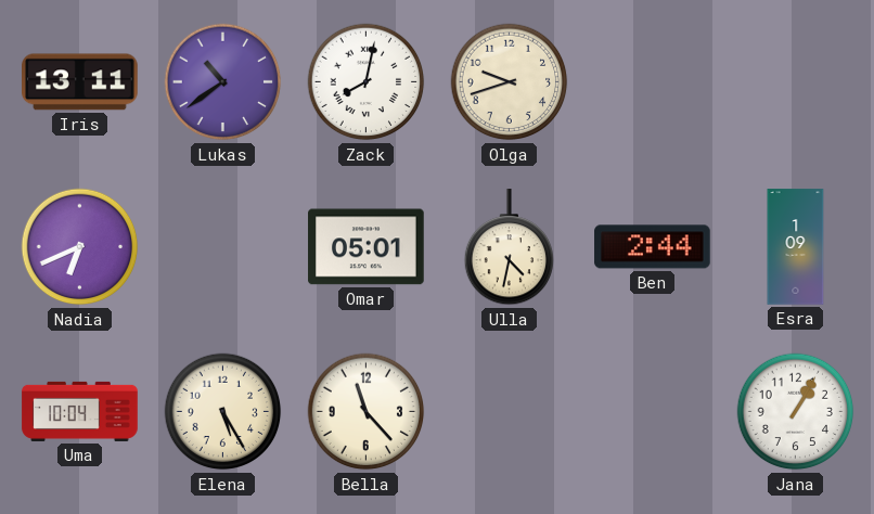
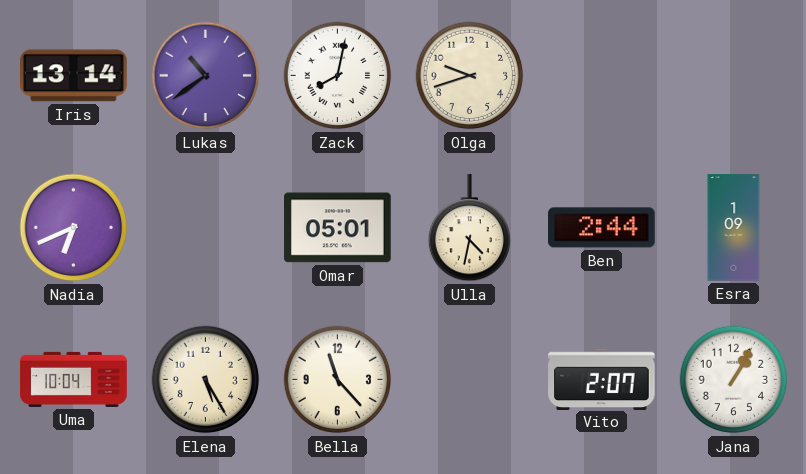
Iris: 13:11 -> 13:14
Vito: none -> 2:07
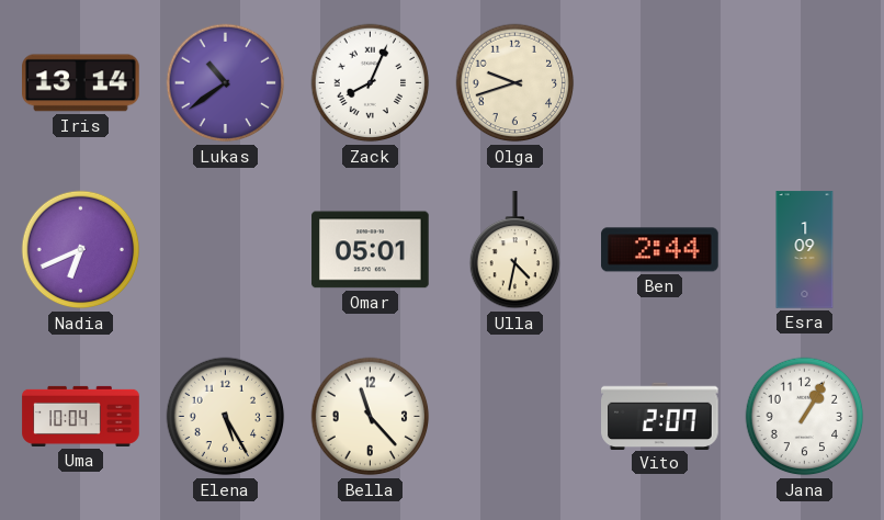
Zack: 8:02 -> 8:04
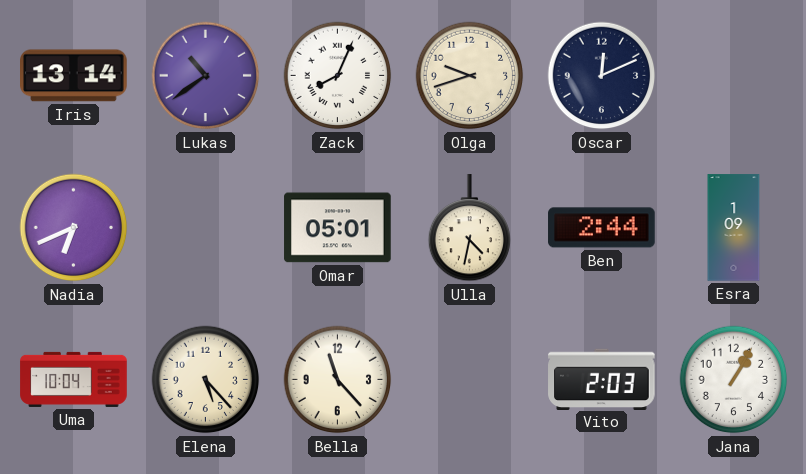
Oscar: none -> 12:11
Elena: 5:25 -> 5:23
Vito: 2:07 -> 2:03
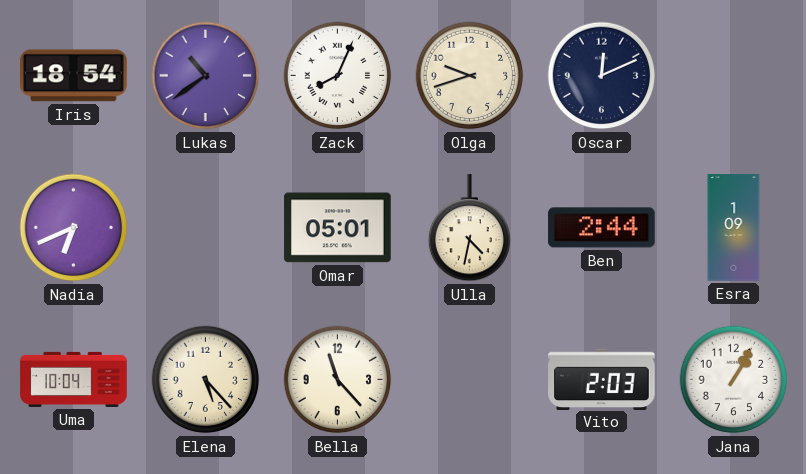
Iris: 13:14 -> 18:54
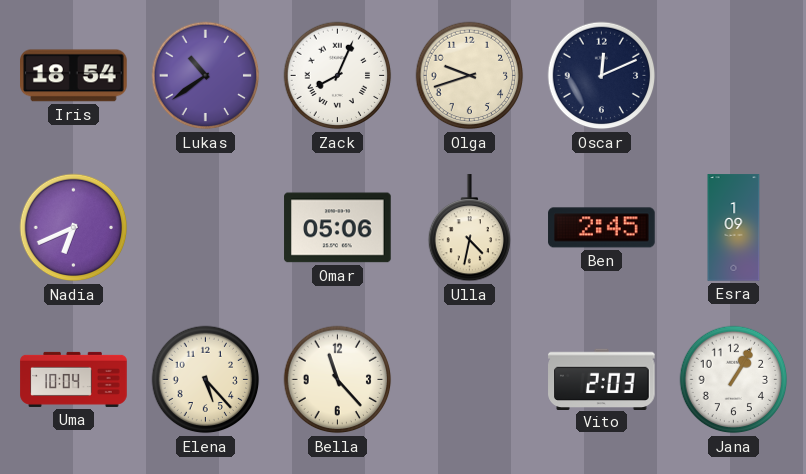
Omar: 05:01 -> 05:06
Ben: 2:44 -> 2:45
